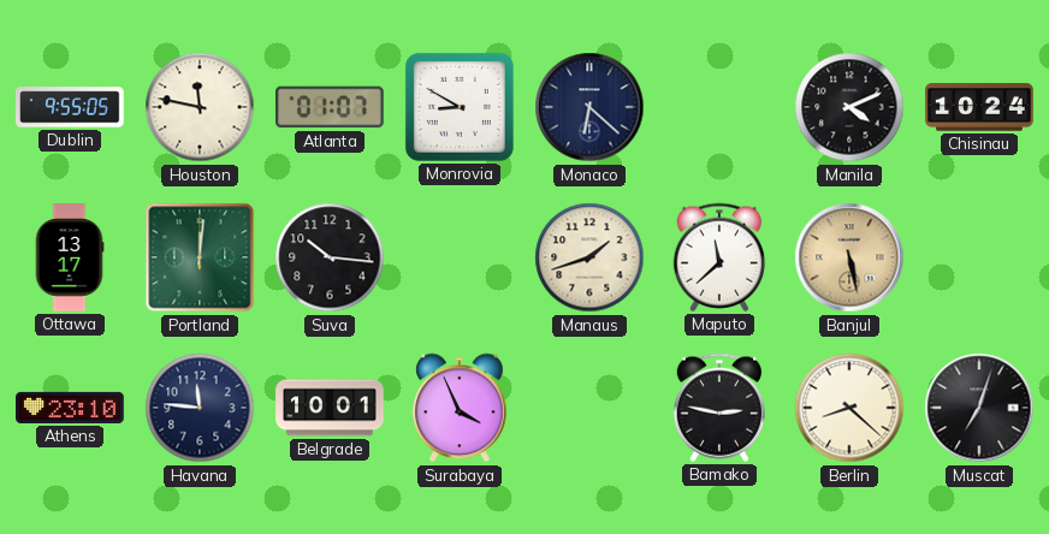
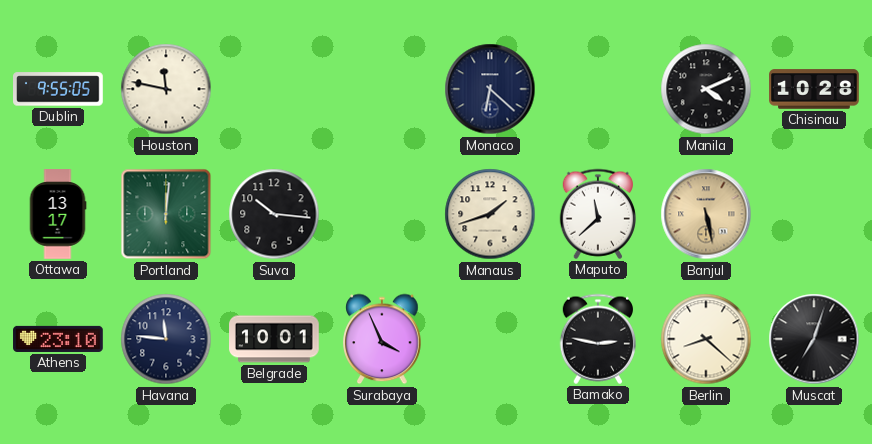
Atlanta: 01:07 -> none
Monrovia: 8:50 -> none
Chisinau: 10:24 -> 10:28
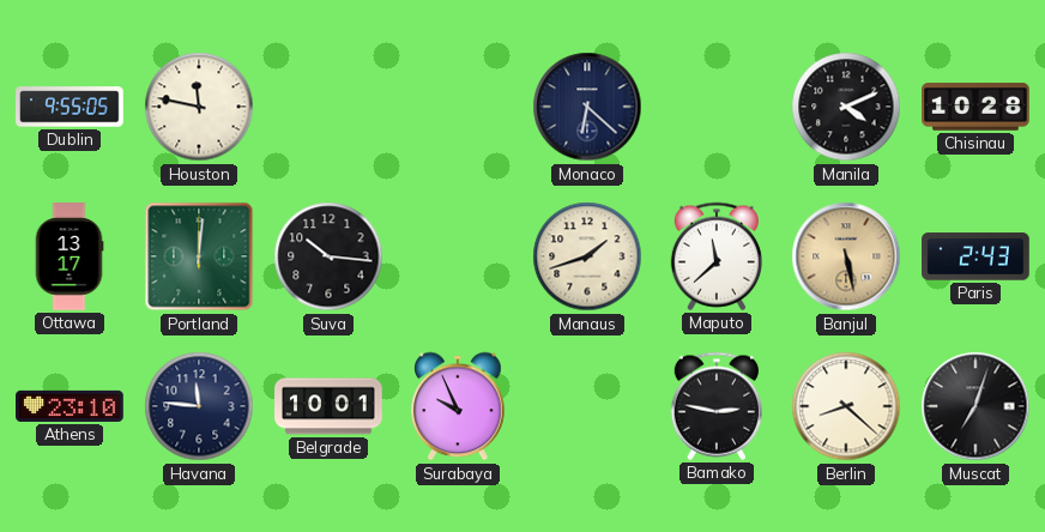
Paris: none -> 2:43
Surabaya: 3:56 -> 9:56
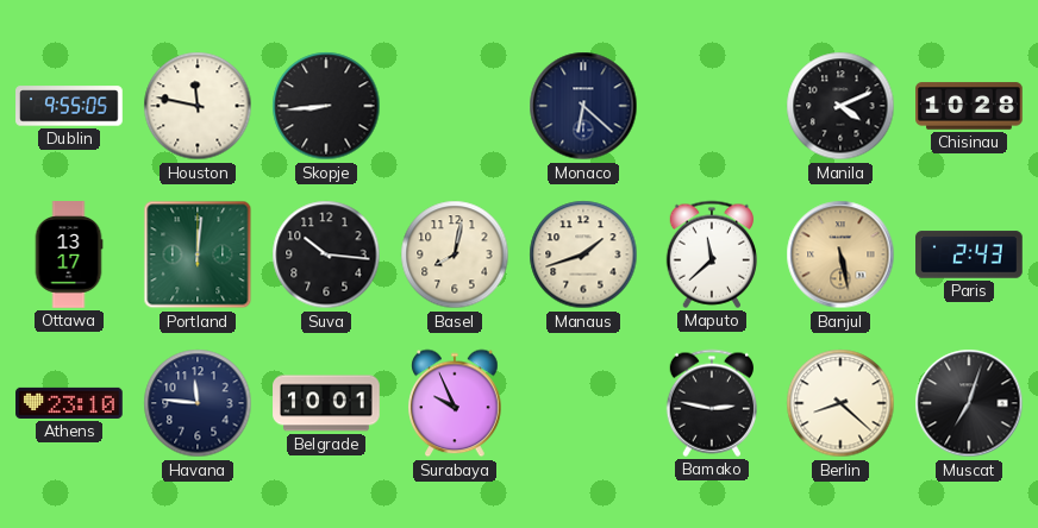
Skopje: none -> 8:44
Basel: none -> 8:02
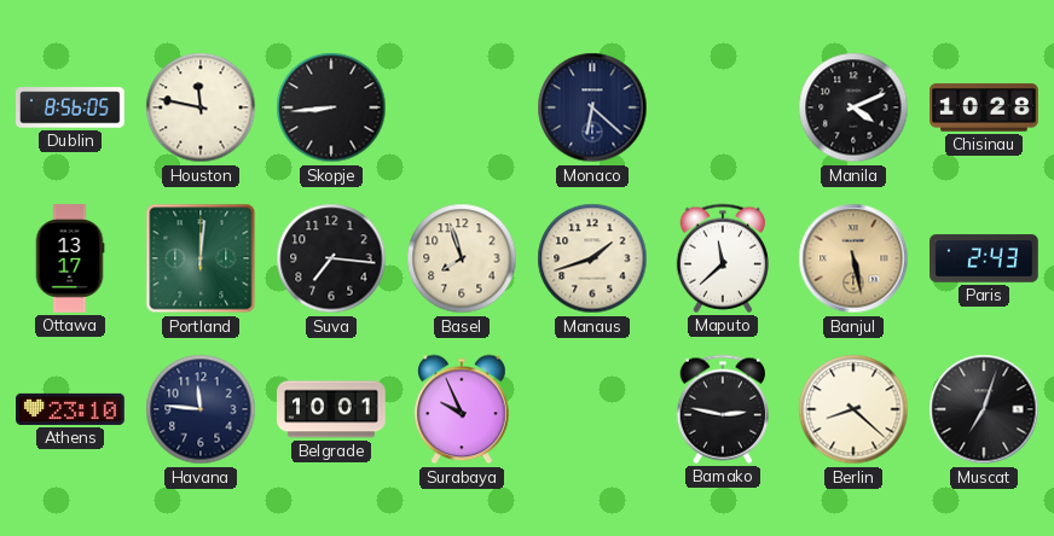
Dublin: 9:55 -> 8:56
Suva: 10:16 -> 7:16
Basel: 8:02 -> 7:57
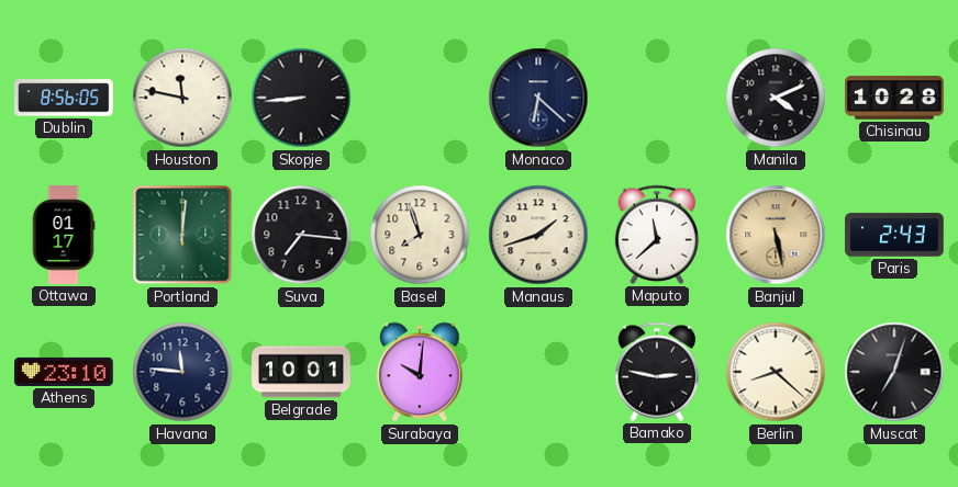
Ottawa: 13:17 -> 01:17
Surabaya: 9:56 -> 10:01
